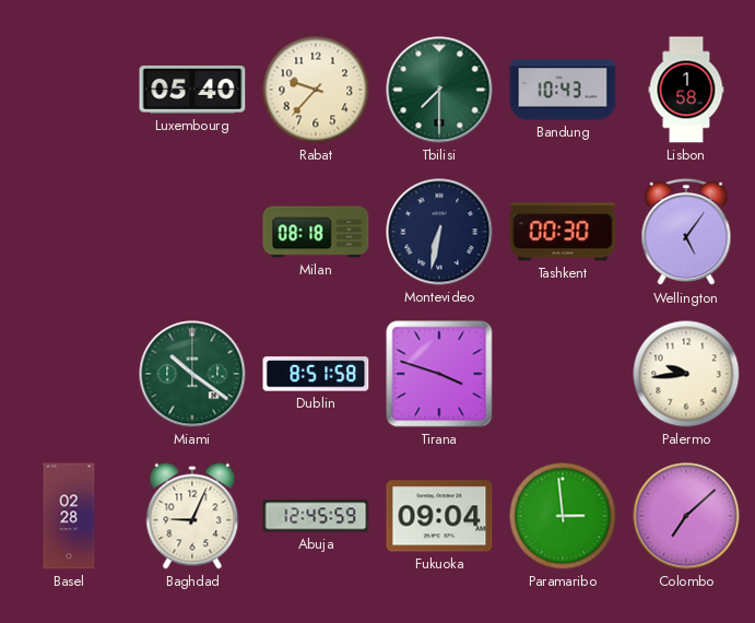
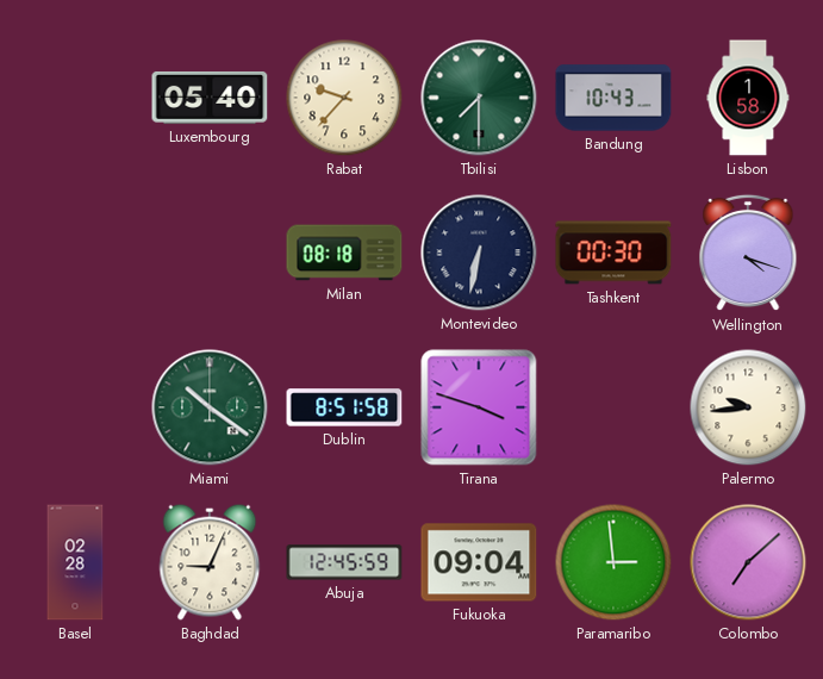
Wellington: 5:06 -> 4:18
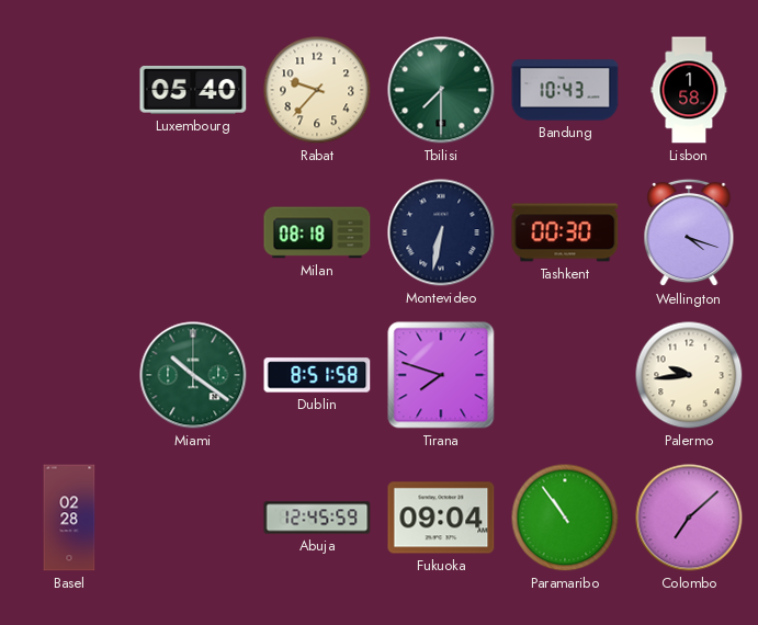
Tirana: 3:48 -> 7:48
Baghdad: 9:04 -> none
Paramaribo: 2:59 -> 10:54
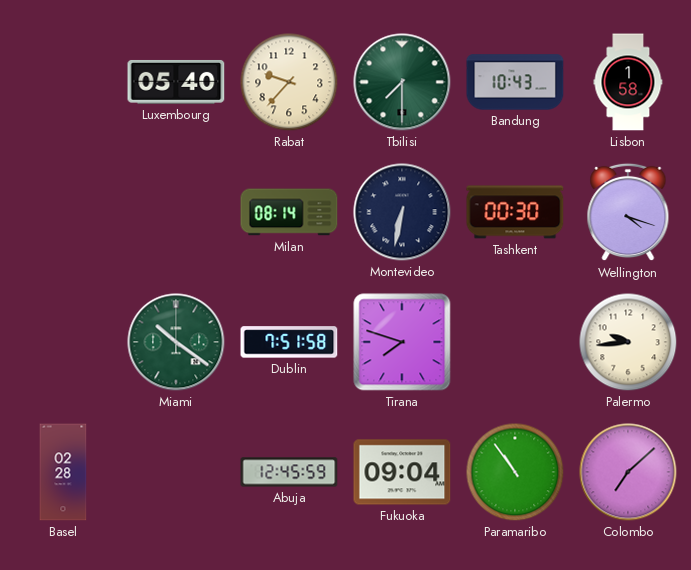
Milan: 08:18 -> 08:14
Dublin: 8:51 -> 7:51
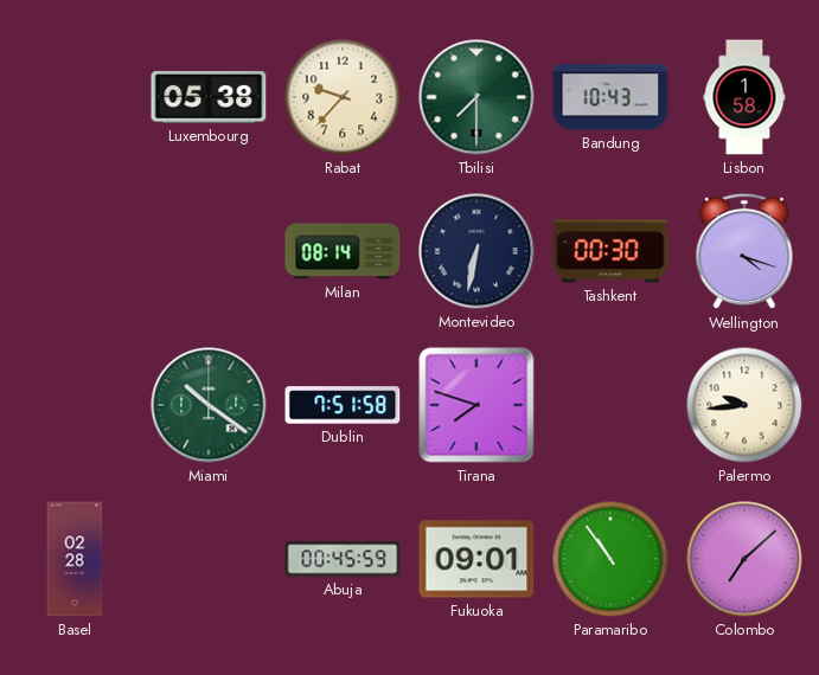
Luxembourg: 05:40 -> 05:38
Abuja: 12:45 -> 00:45
Fukuoka: 09:04 -> 09:01
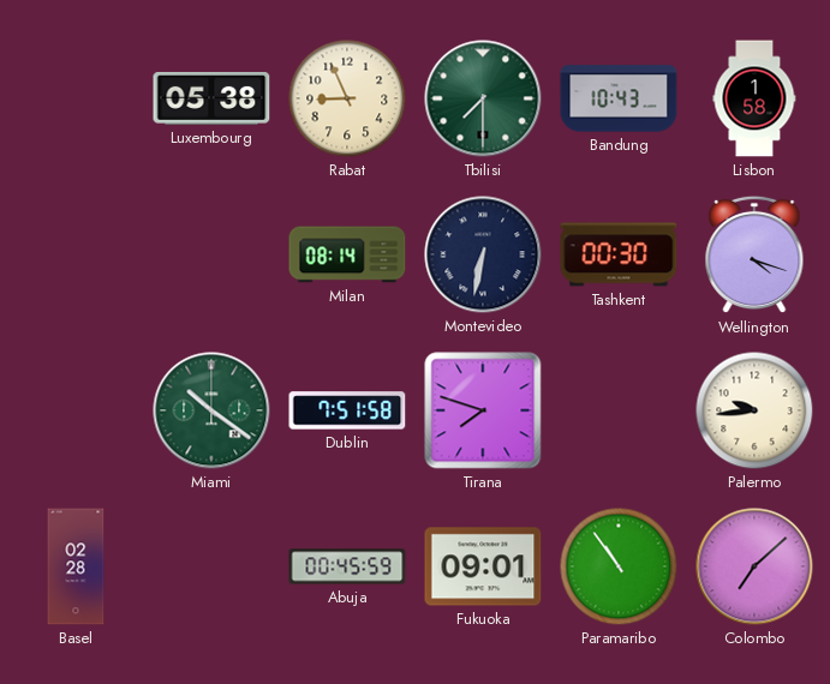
Rabat: 9:37 -> 8:56
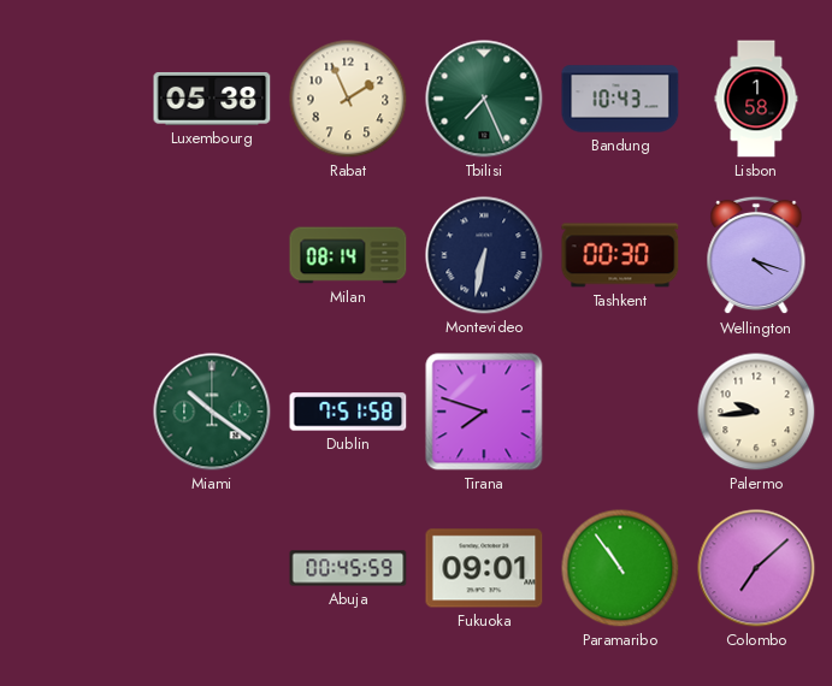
Rabat: 8:56 -> 1:56
Tbilisi: 7:30 -> 7:26
Basel: 02:28 -> none
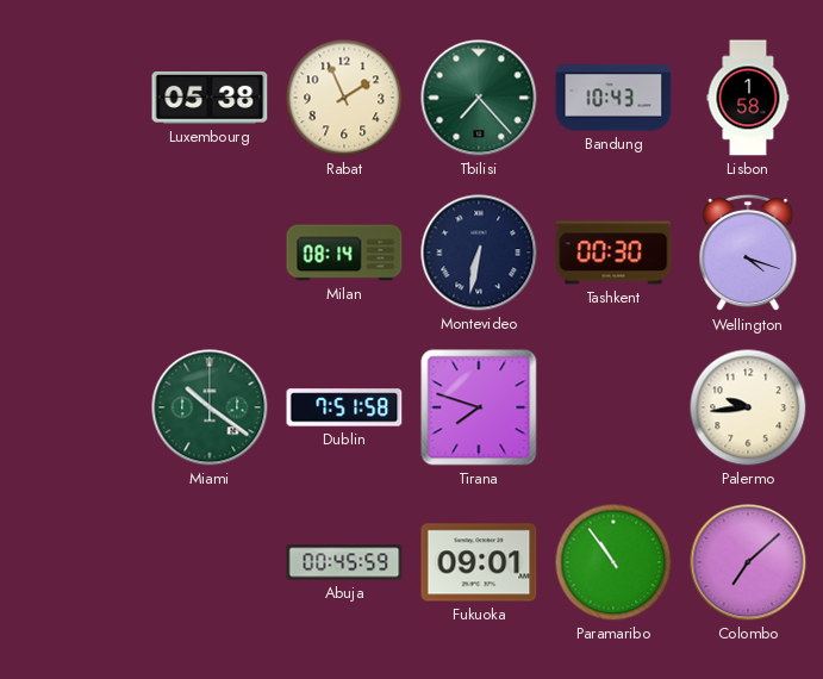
Tbilisi: 7:26 -> 7:23
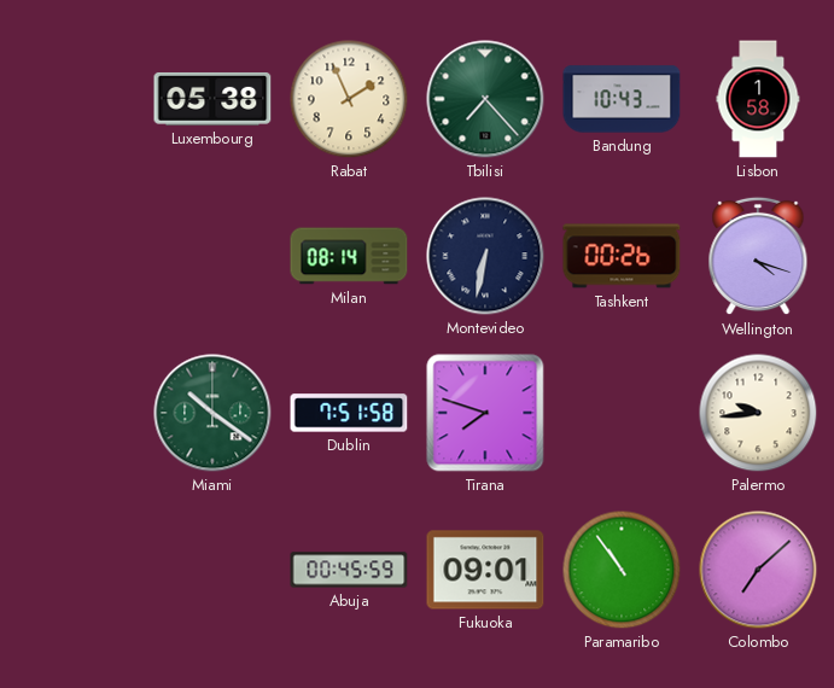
Tashkent: 00:30 -> 00:26
